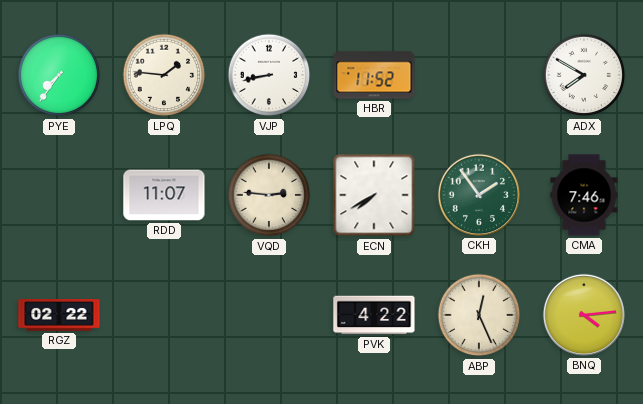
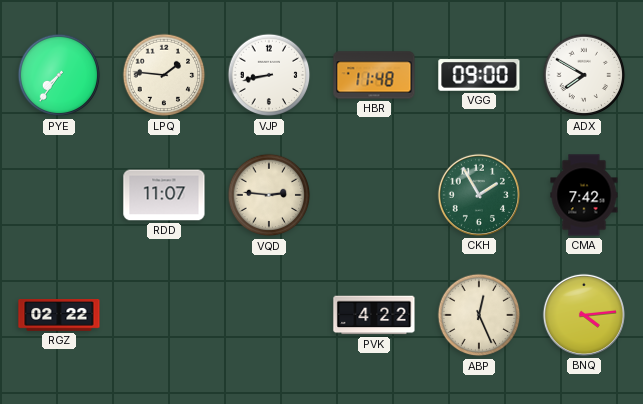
HBR: 11:52 -> 11:48
VGG: none -> 09:00
ECN: 7:40 -> none
CKH: 1:54 -> 1:55
CMA: 7:46 -> 7:42
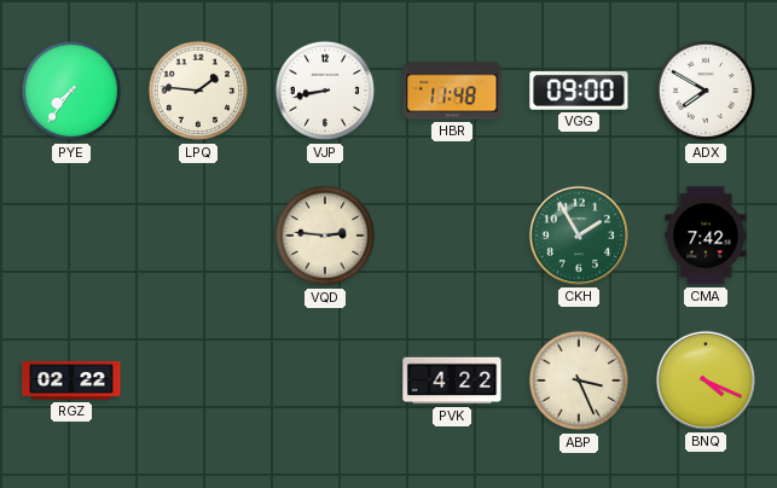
RDD: 11:07 -> none
ABP: 12:26 -> 3:26
BNQ: 4:14 -> 4:19
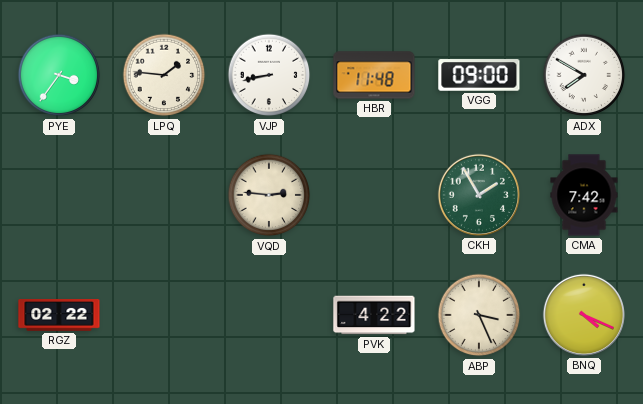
PYE: 7:36 -> 3:36
